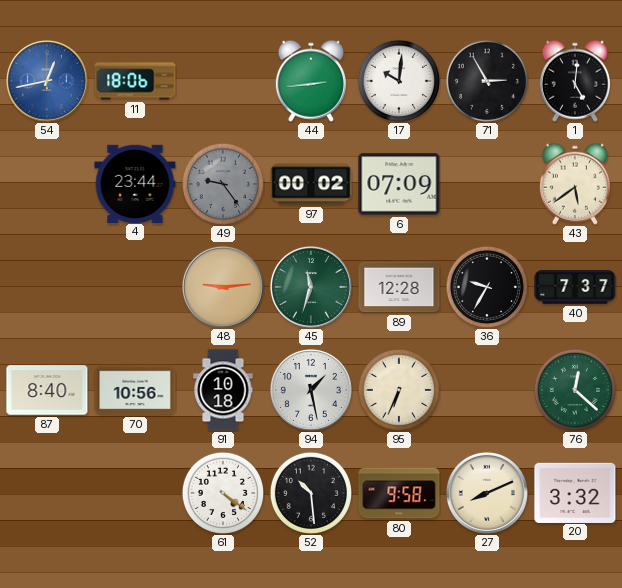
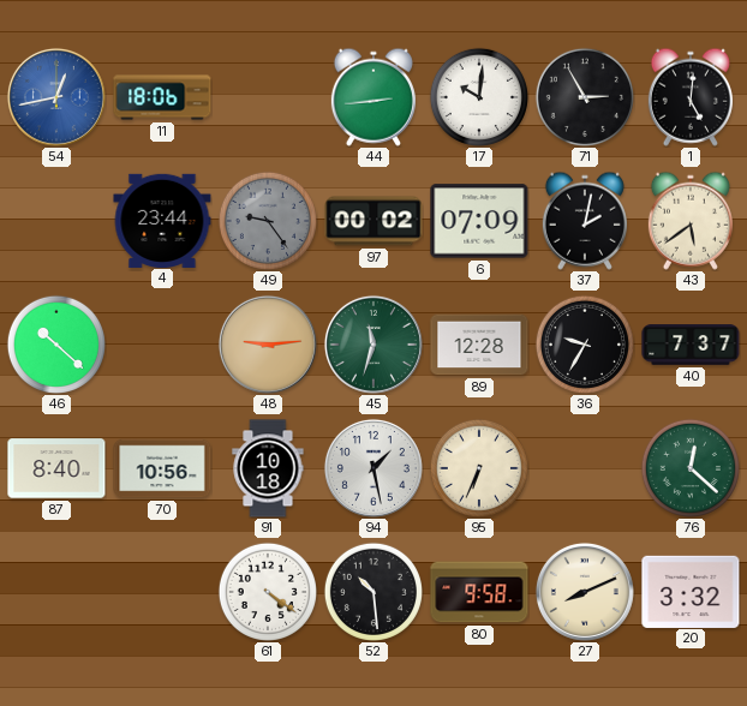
37: none -> 2:02
46: none -> 10:22
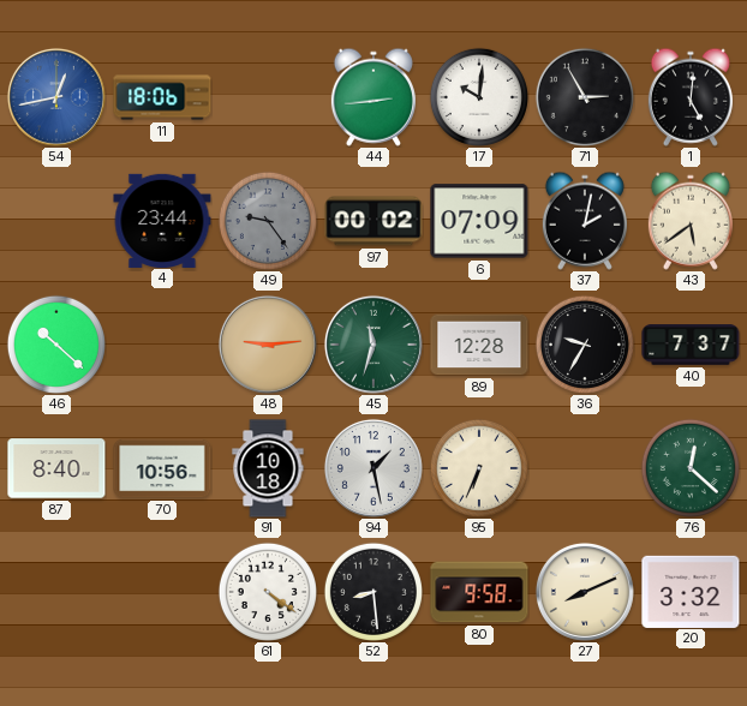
52: 10:29 -> 8:29
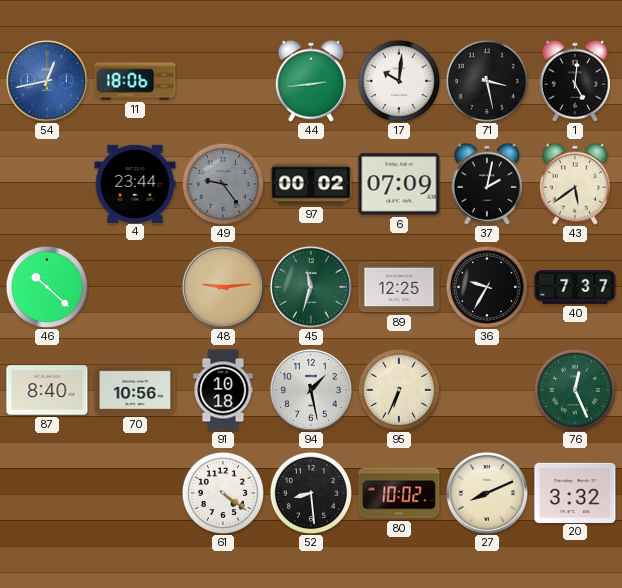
71: 2:55 -> 3:28
89: 12:28 -> 12:25
76: 12:22 -> 12:26
80: 9:58 -> 10:02
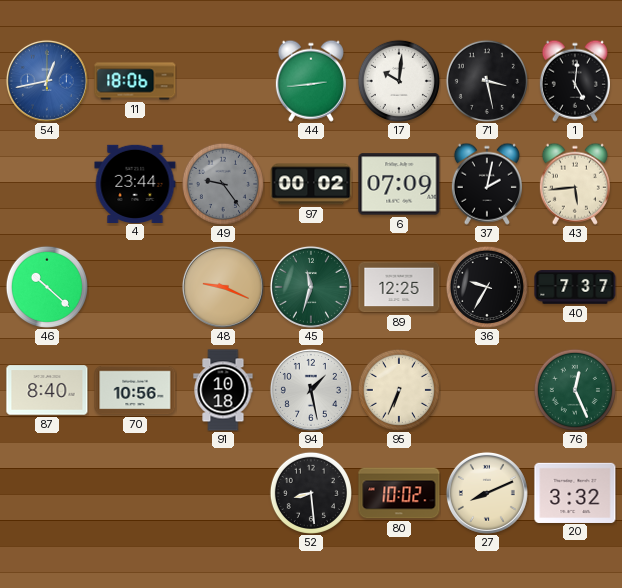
43: 5:39 -> 5:44
48: 9:14 -> 9:19
61: 4:21 -> none
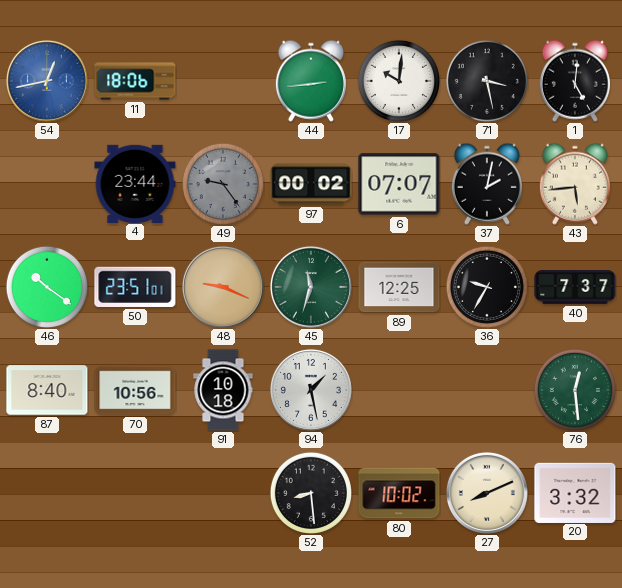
6: 07:09 -> 07:07
46: 10:22 -> 10:21
50: none -> 23:51
95: 6:34 -> none
76: 12:26 -> 12:29
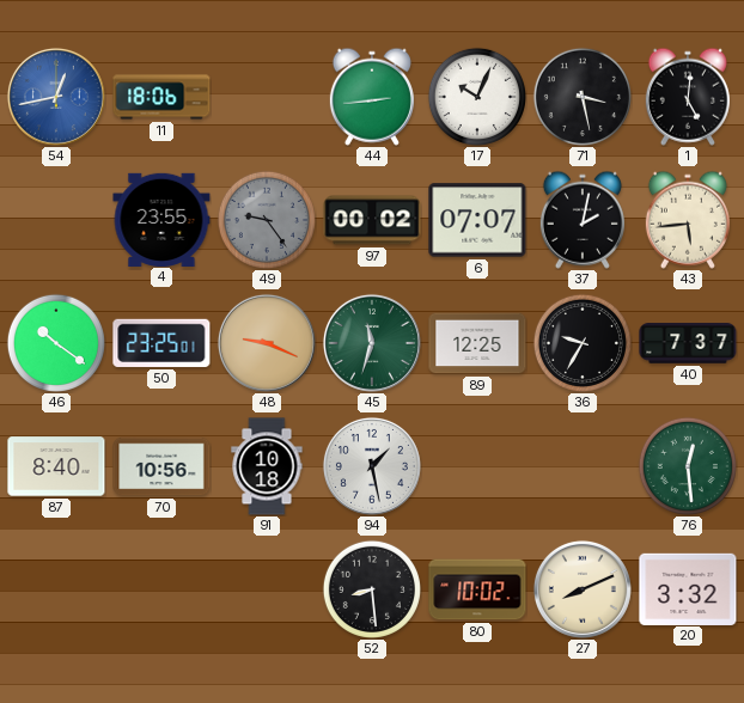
17: 10:01 -> 10:04
4: 23:44 -> 23:55
50: 23:51 -> 23:25
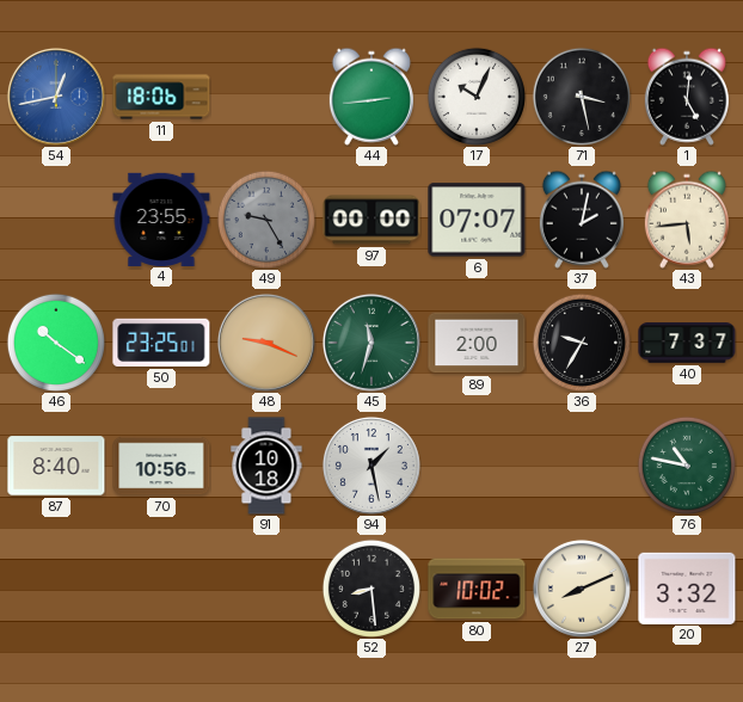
49: 9:24 -> 9:25
97: 00:02 -> 00:00
89: 12:25 -> 2:00
76: 12:29 -> 10:47
